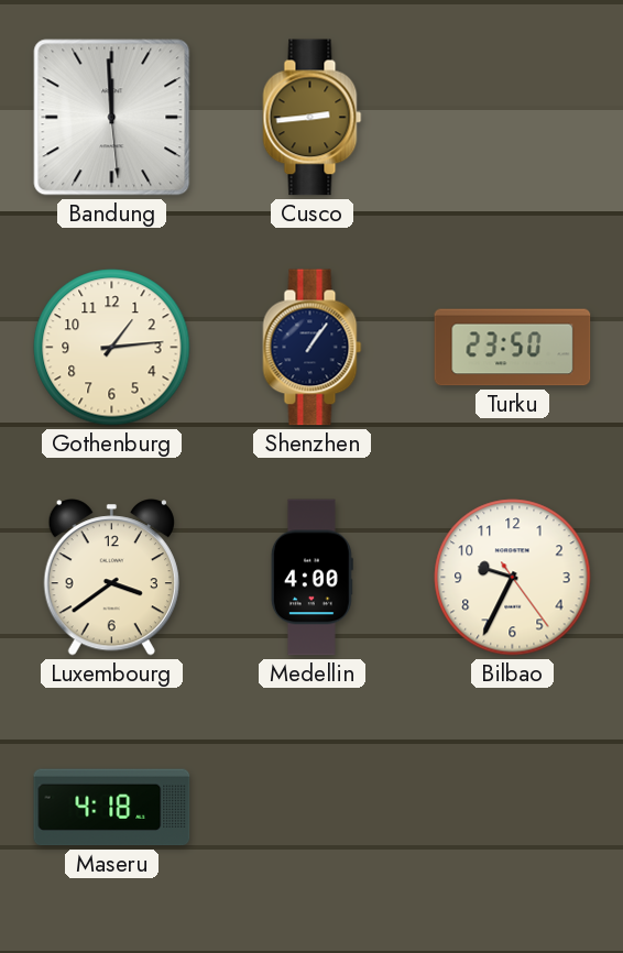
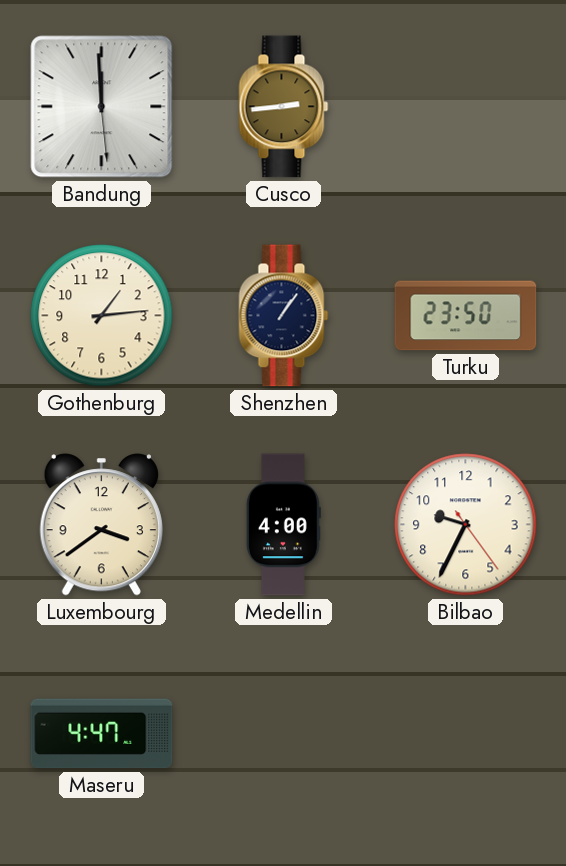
Maseru: 4:18 -> 4:47
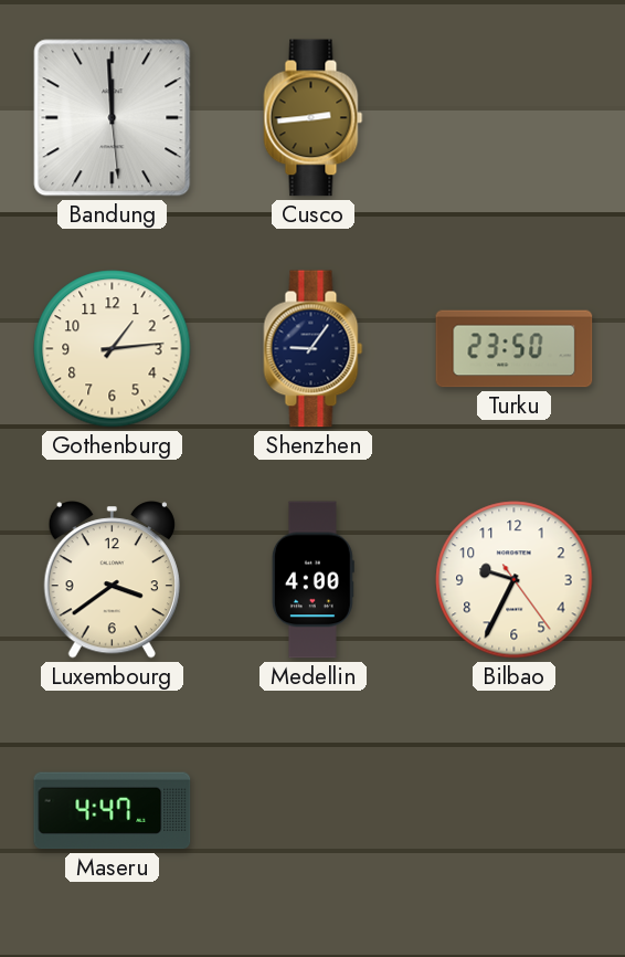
Shenzhen: 1:06 -> 9:06
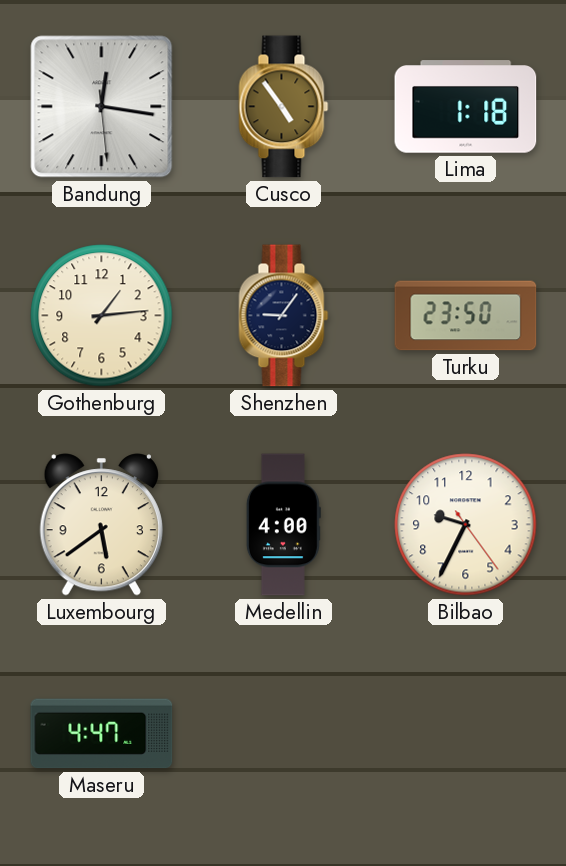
Bandung: 11:59 -> 12:16
Cusco: 2:44 -> 4:54
Lima: none -> 1:18
Luxembourg: 3:39 -> 5:39
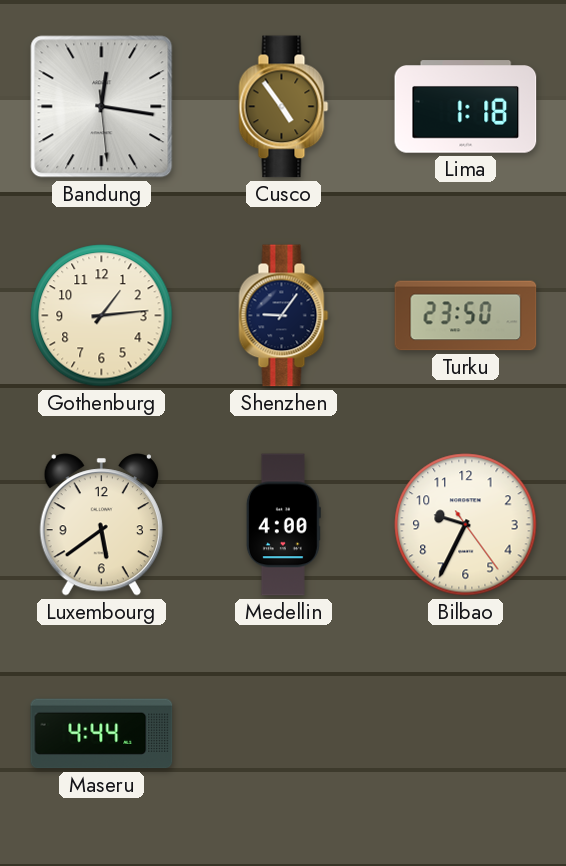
Maseru: 4:47 -> 4:44
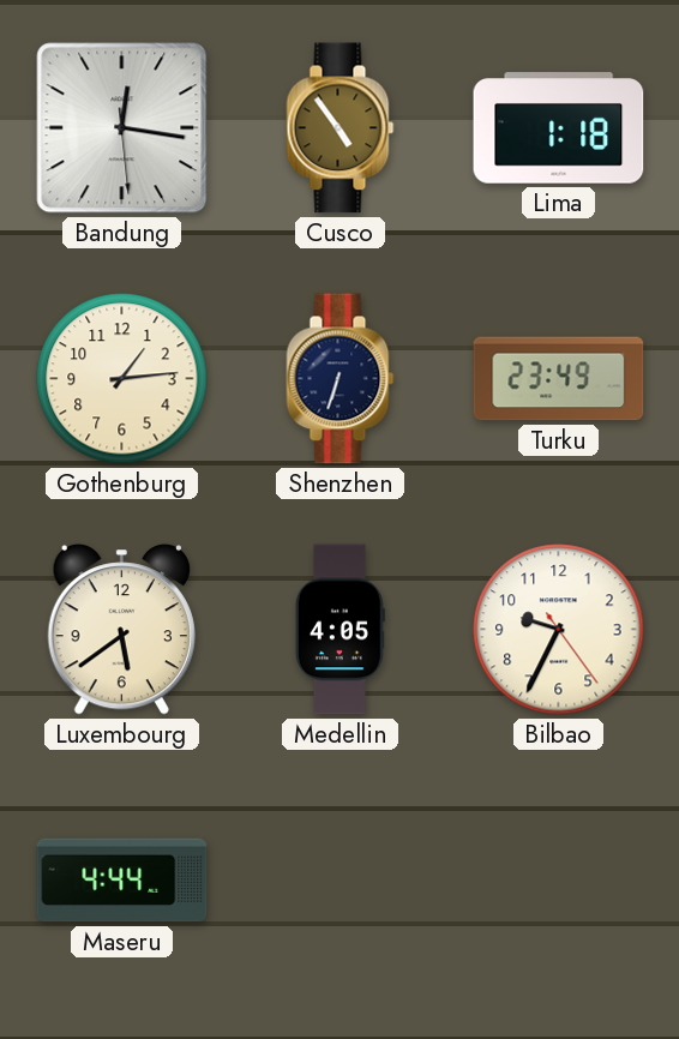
Shenzhen: 9:06 -> 6:33
Turku: 23:50 -> 23:49
Medellin: 4:00 -> 4:05
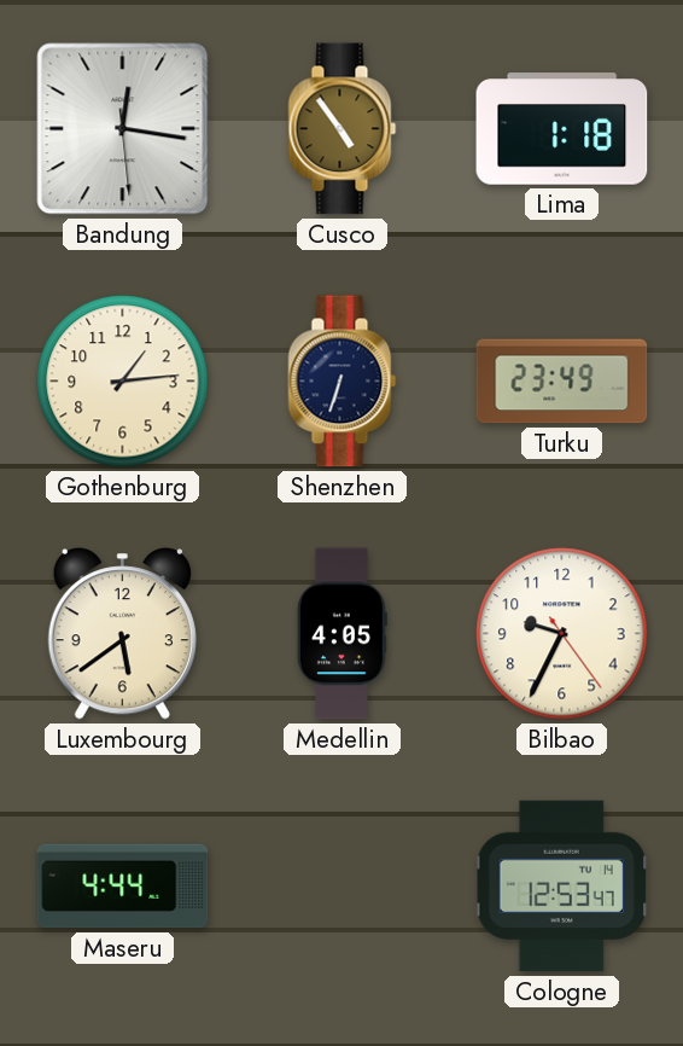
Cologne: none -> 12:53
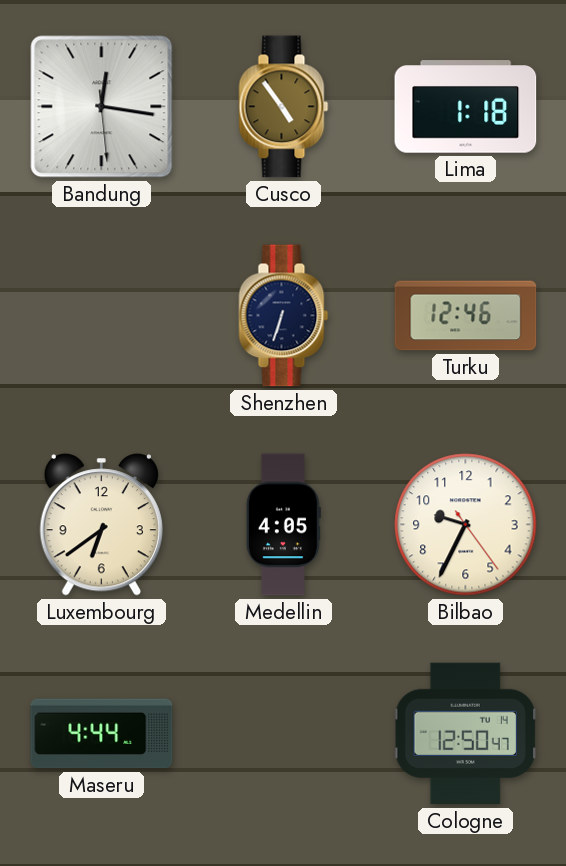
Gothenburg: 1:14 -> none
Turku: 23:49 -> 12:46
Luxembourg: 5:39 -> 6:39
Cologne: 12:53 -> 12:50
